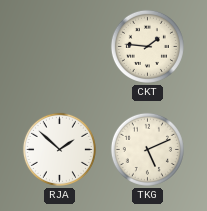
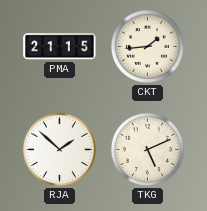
PMA: none -> 21:15
CKT: 1:46 -> 1:44
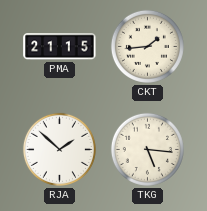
TKG: 5:11 -> 5:16
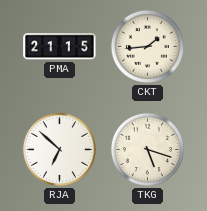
RJA: 1:52 -> 6:52
TKG: 5:16 -> 5:18
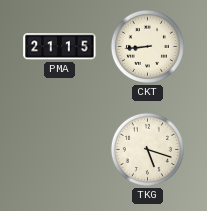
CKT: 1:44 -> 8:44
RJA: 6:52 -> none
